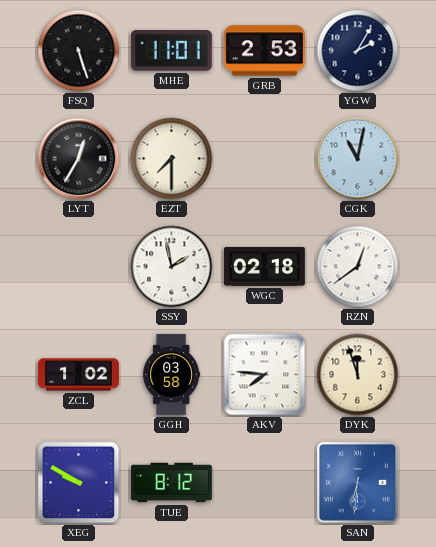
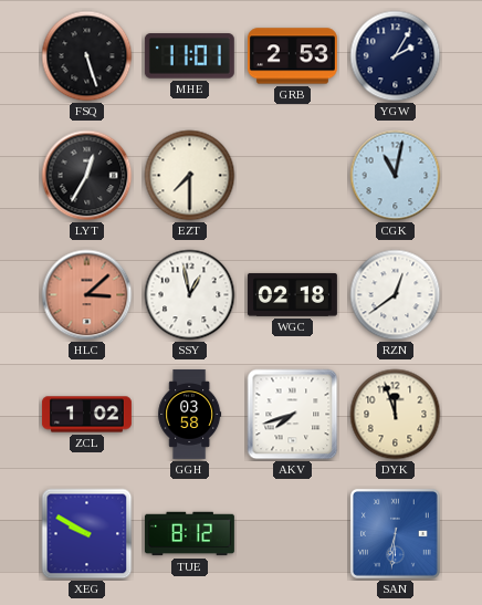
HLC: none -> 3:08
SSY: 1:58 -> 12:58
AKV: 7:46 -> 7:42
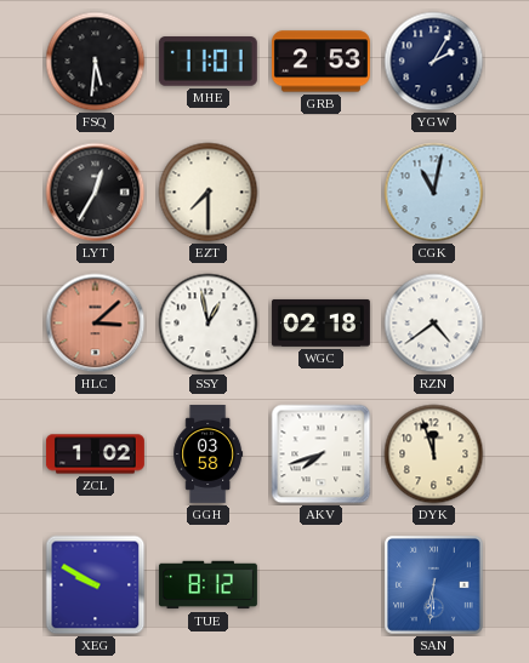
FSQ: 5:27 -> 5:31
RZN: 12:39 -> 4:39
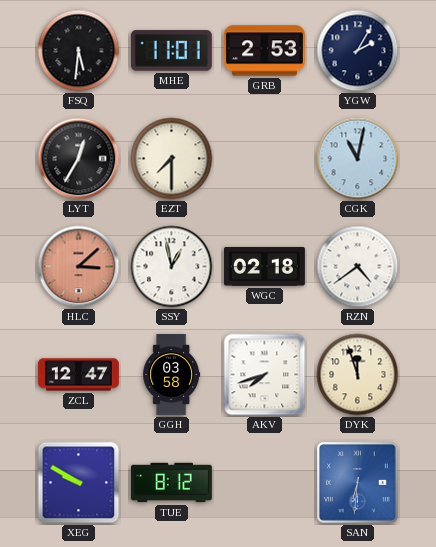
ZCL: 1:02 -> 12:47
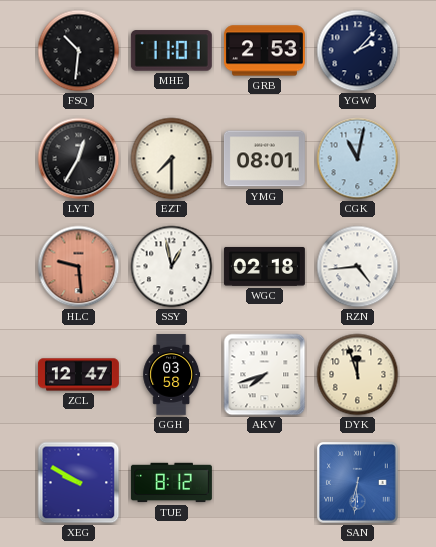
FSQ: 5:31 -> 10:31
YGW: 2:05 -> 2:07
YMG: none -> 08:01
HLC: 3:08 -> 9:29
RZN: 4:39 -> 4:44
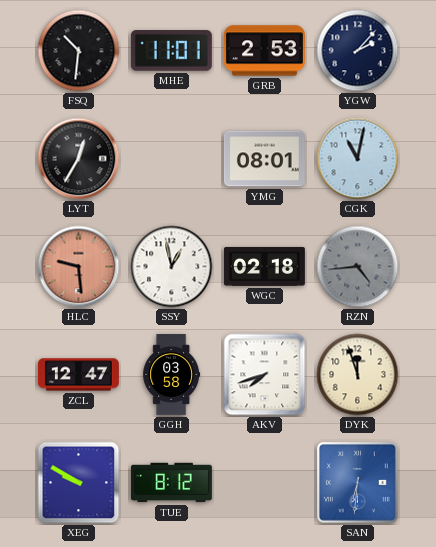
EZT: 7:30 -> none
RZN dial: white -> grey
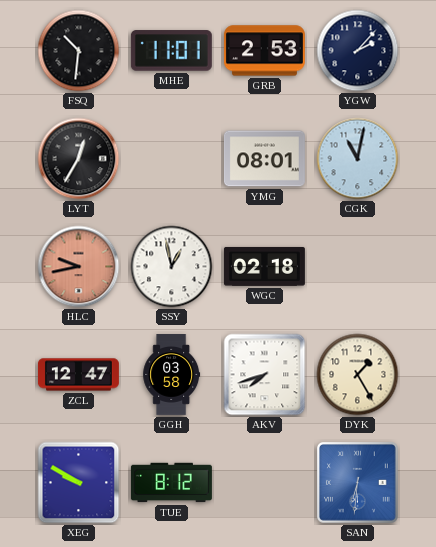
HLC: 9:29 -> 9:43
RZN: 4:44 -> none
DYK: 11:57 -> 1:25
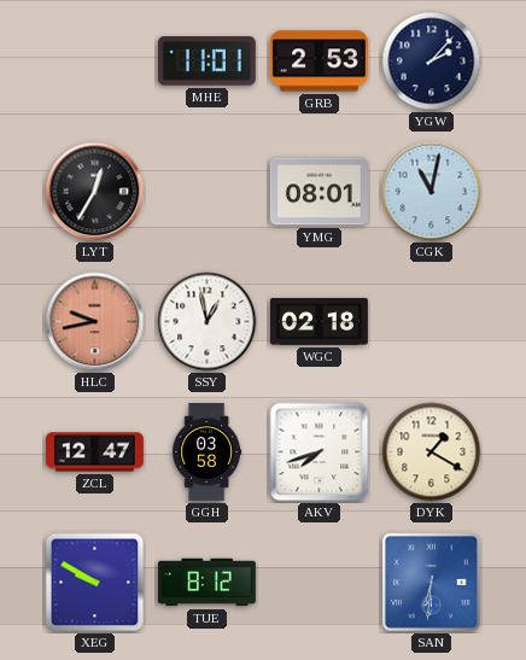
FSQ: 10:31 -> none
DYK: 1:25 -> 1:20
